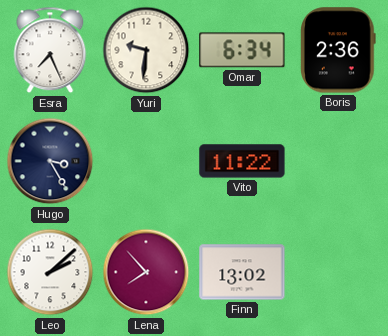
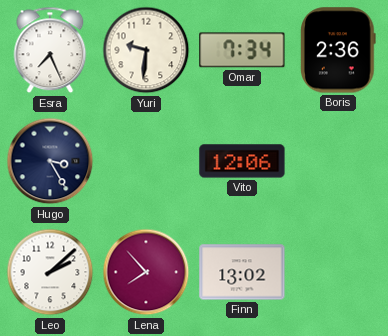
Omar: 6:34 -> 7:34
Vito: 11:22 -> 12:06
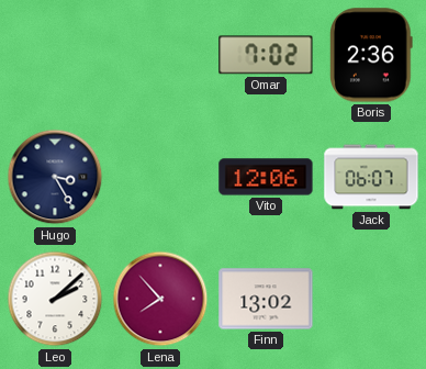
Esra: 7:26 -> none
Yuri: 9:31 -> none
Omar: 7:34 -> 7:02
Jack: none -> 06:07
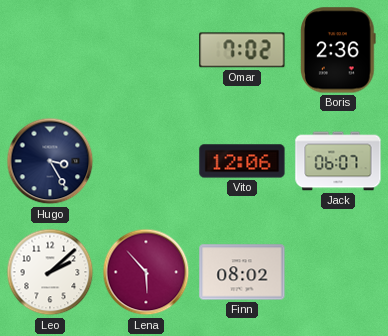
Lena: 7:53 -> 5:53
Finn: 13:02 -> 08:02
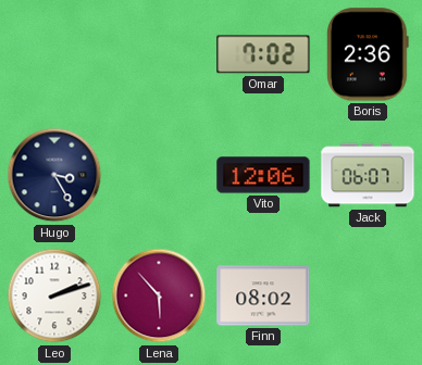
Leo: 2:08 -> 2:12
